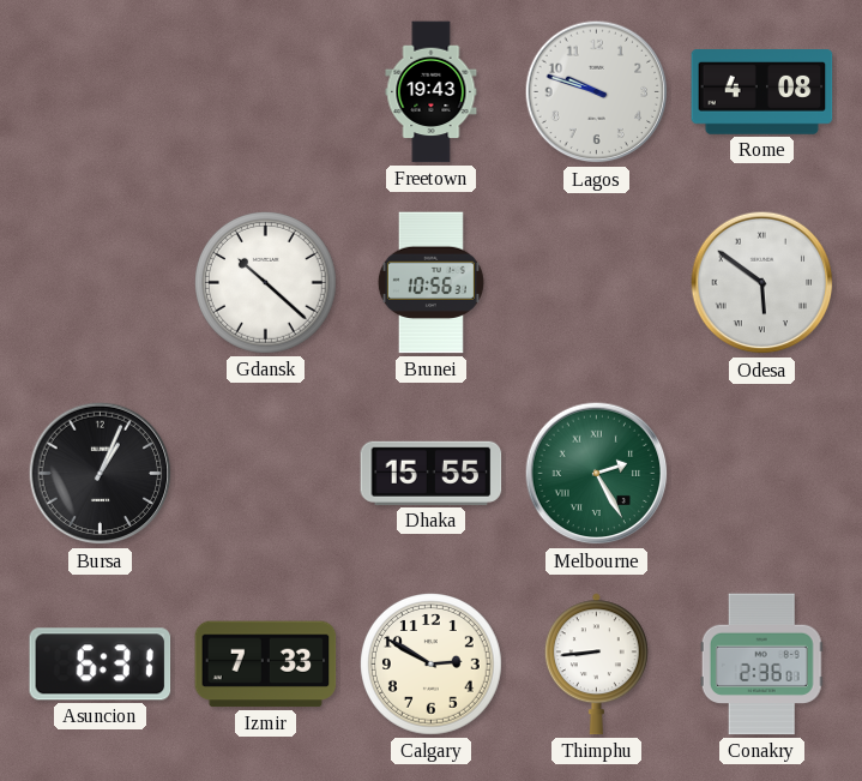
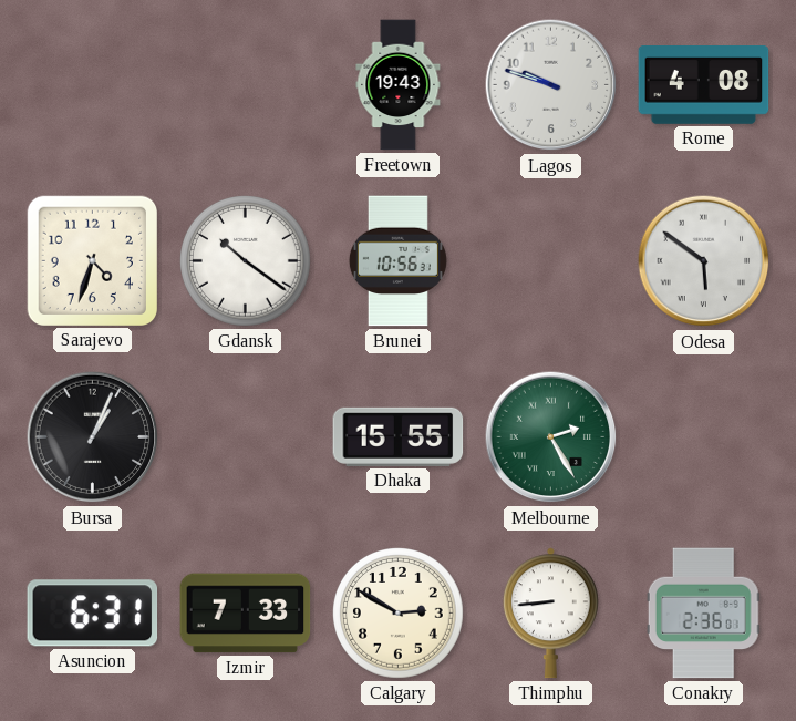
Sarajevo: none -> 4:33
Gdansk: 10:22 -> 10:21
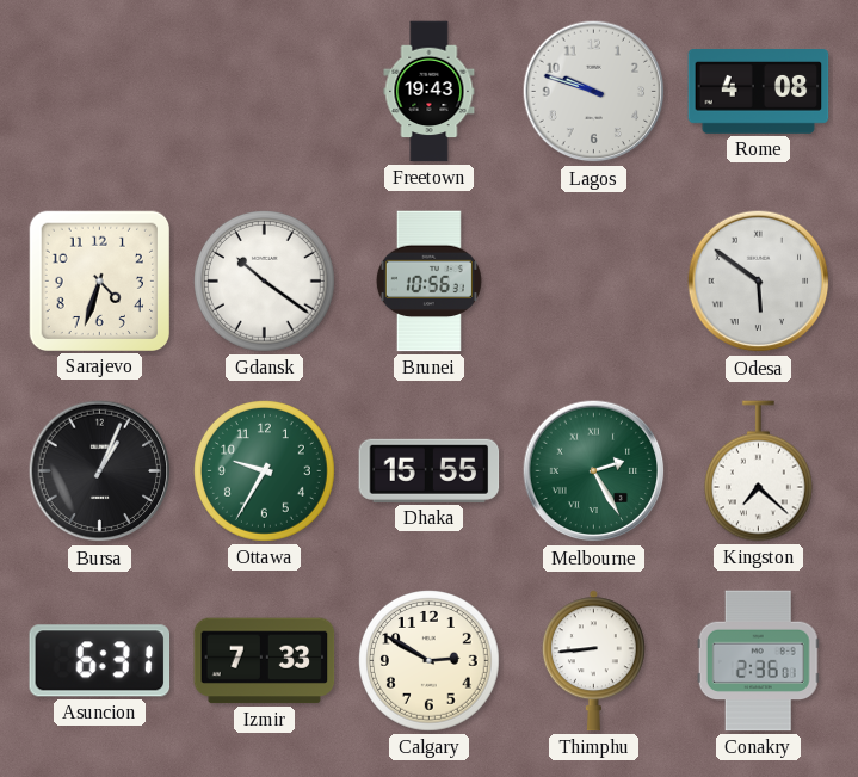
Ottawa: none -> 9:35
Kingston: none -> 7:22
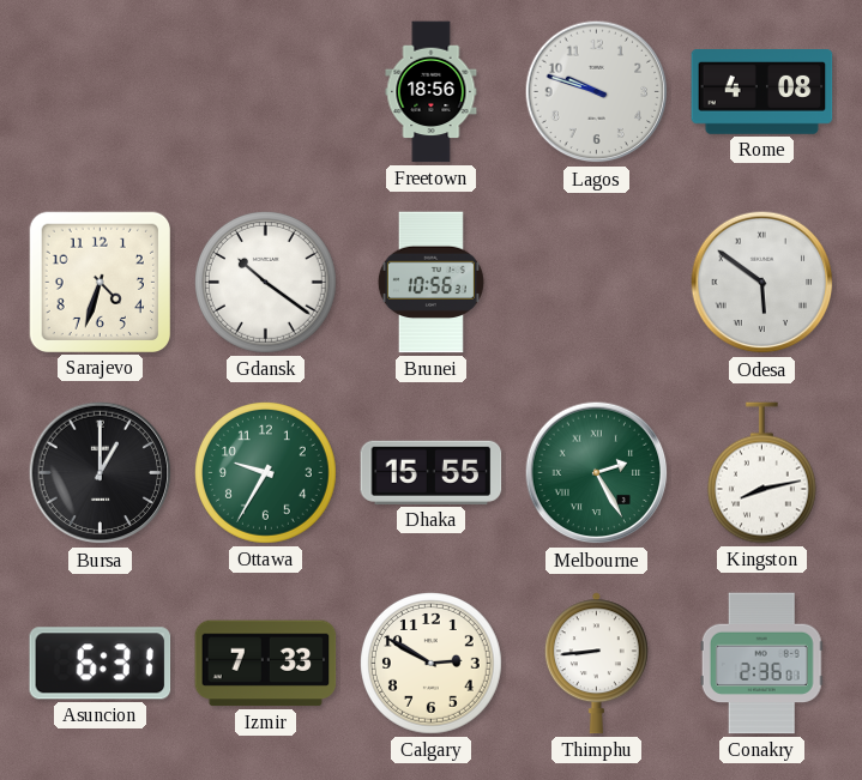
Freetown: 19:43 -> 18:56
Bursa: 1:04 -> 1:00
Kingston: 7:22 -> 8:13
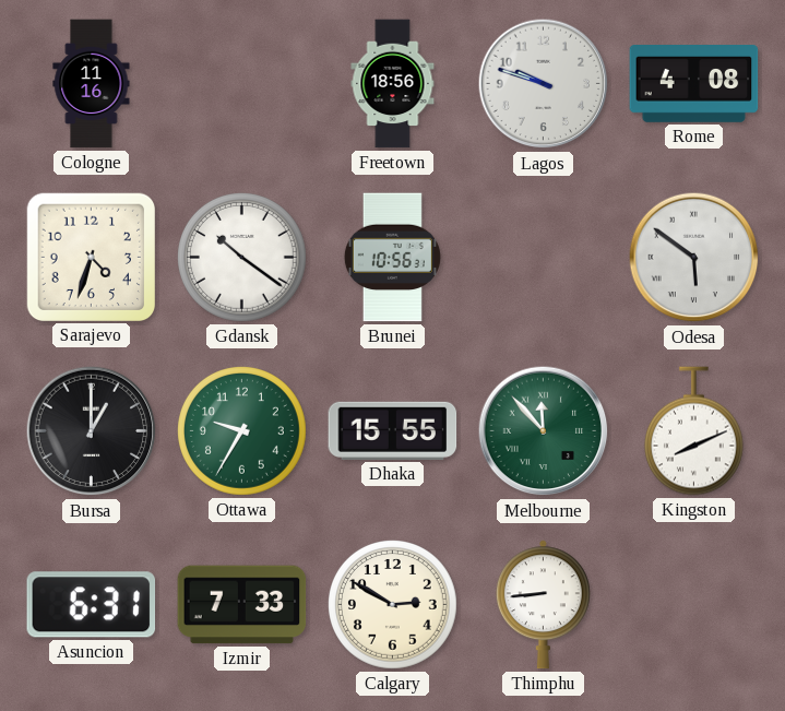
Cologne: none -> 11:16
Melbourne: 2:25 -> 11:53
Kingston: 8:13 -> 8:11
Conakry: 2:36 -> none
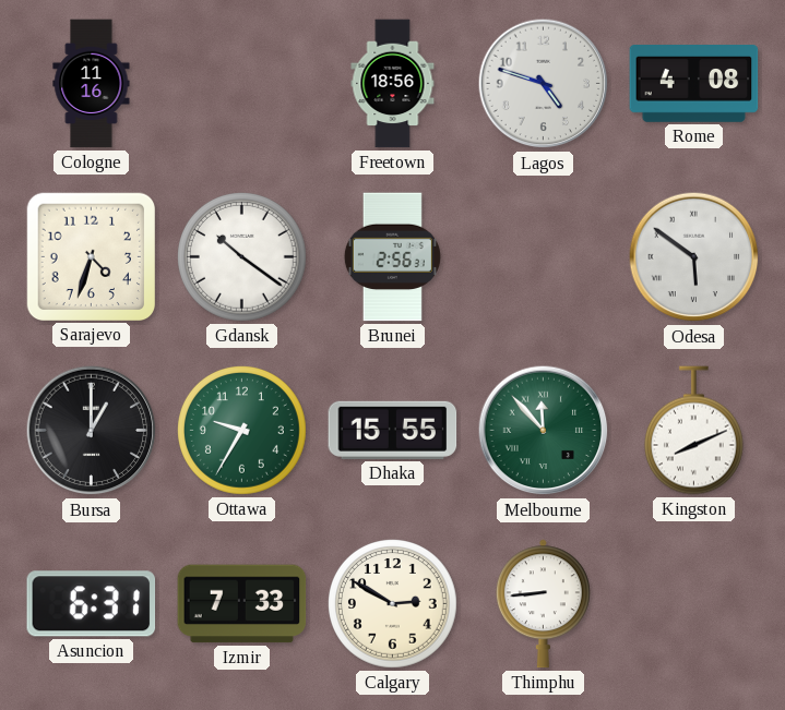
Lagos: 9:48 -> 4:48
Brunei: 10:56 -> 2:56
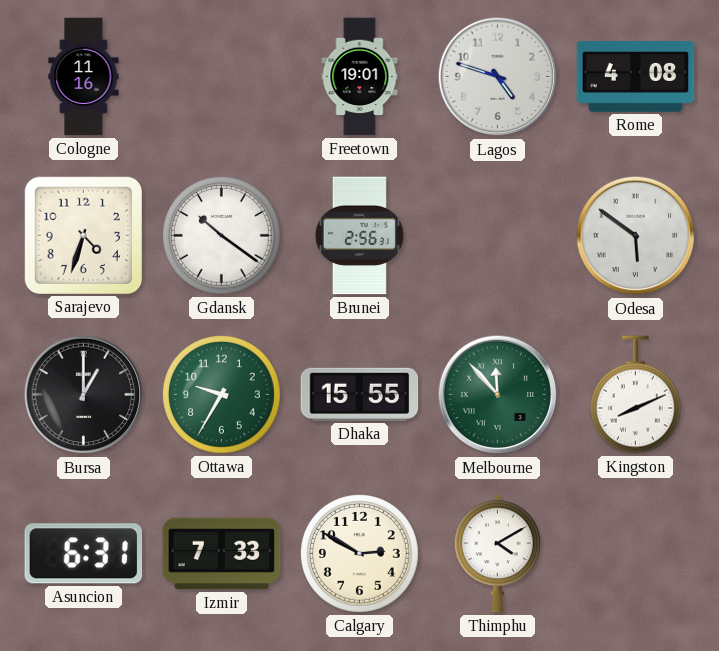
Freetown: 18:56 -> 19:01
Thimphu: 8:44 -> 4:10
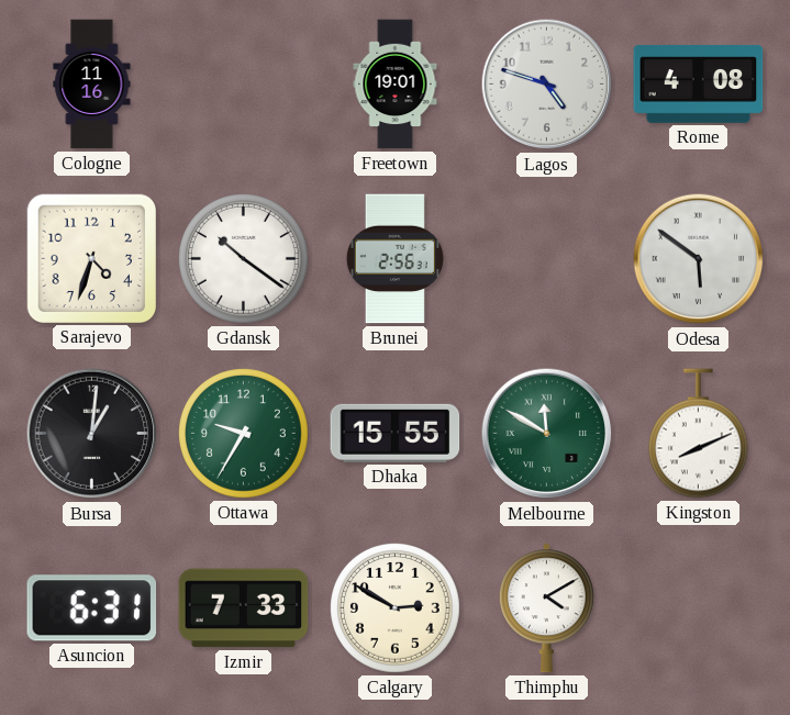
Bursa: 1:00 -> 1:01
Melbourne: 11:53 -> 11:50
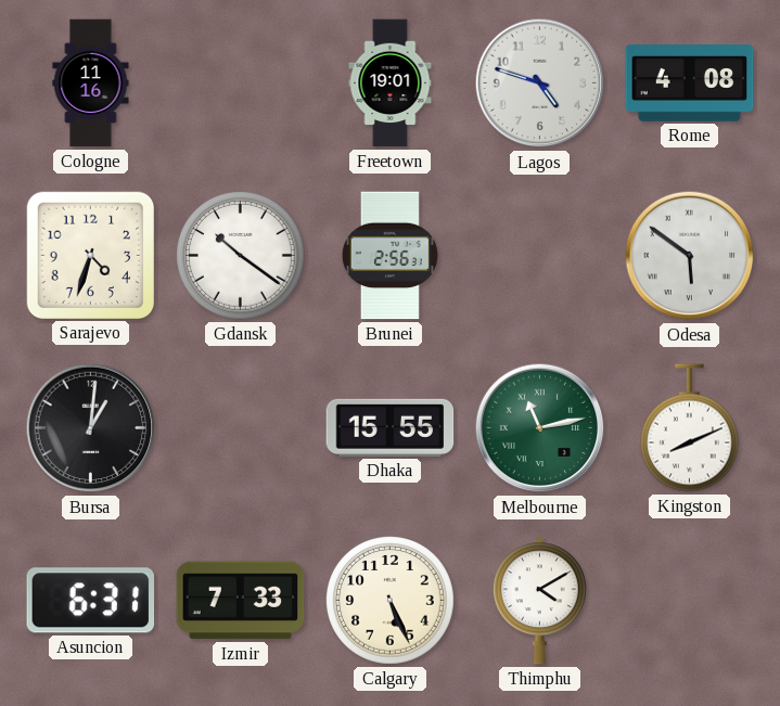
Ottawa: 9:35 -> none
Melbourne: 11:50 -> 11:13
Calgary: 2:50 -> 5:26
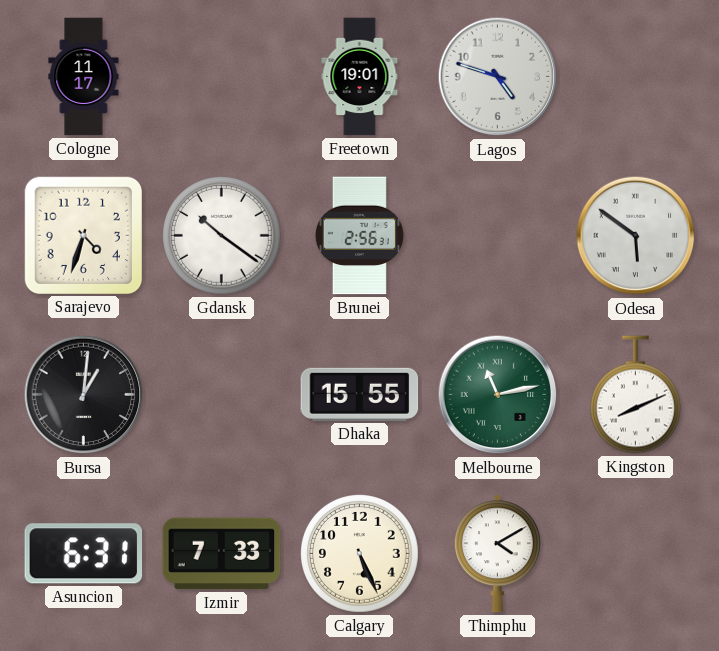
Cologne: 11:16 -> 11:17
Rome: 4:08 -> none
